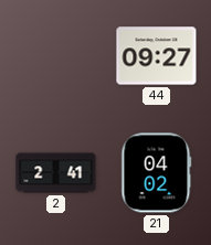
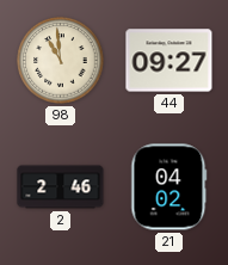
98: none -> 10:59
2: 2:41 -> 2:46
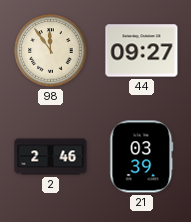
98: 10:59 -> 11:54
21: 04:02 -> 03:39
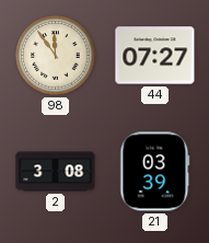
44: 09:27 -> 07:27
2: 2:46 -> 3:08
